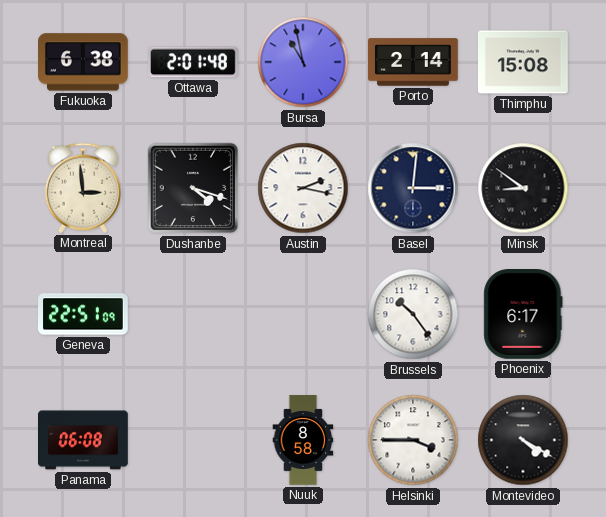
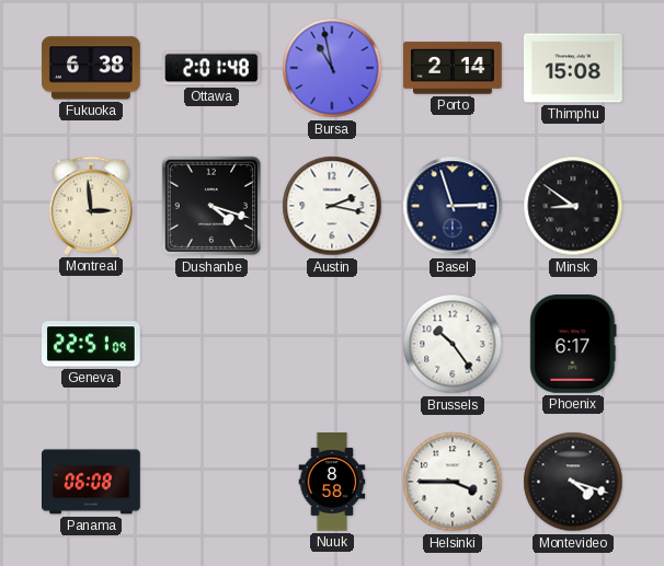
Basel: 3:01 -> 2:57
Montevideo: 4:20 -> 4:18
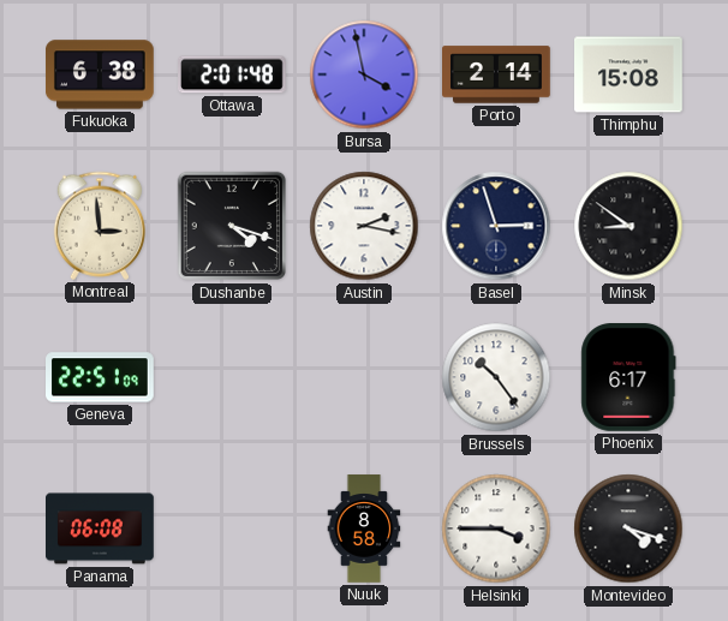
Bursa: 10:58 -> 3:58
